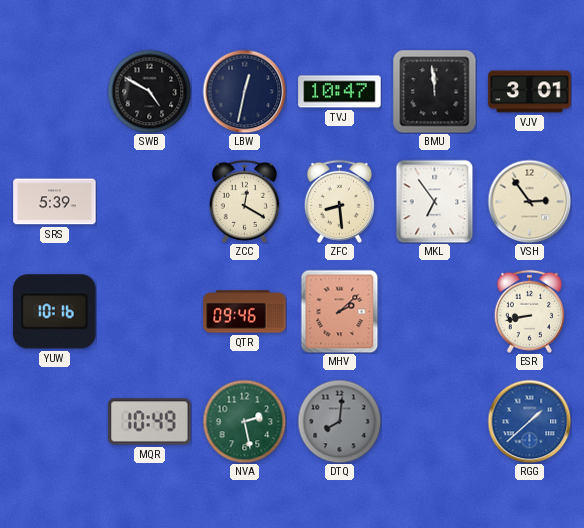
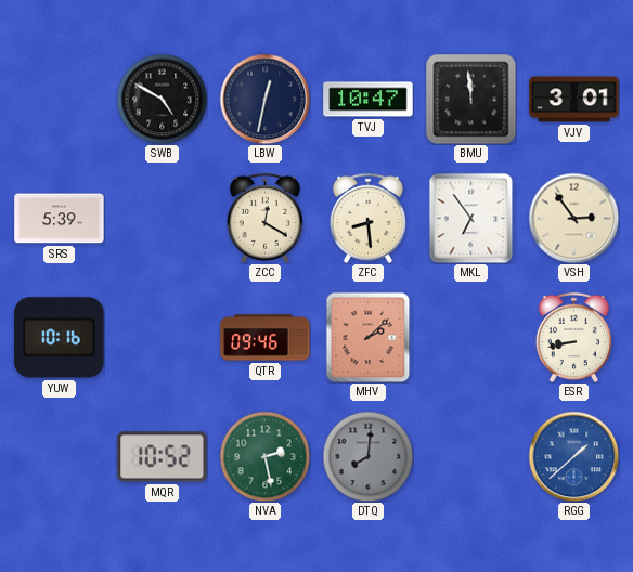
MQR: 10:49 -> 10:52
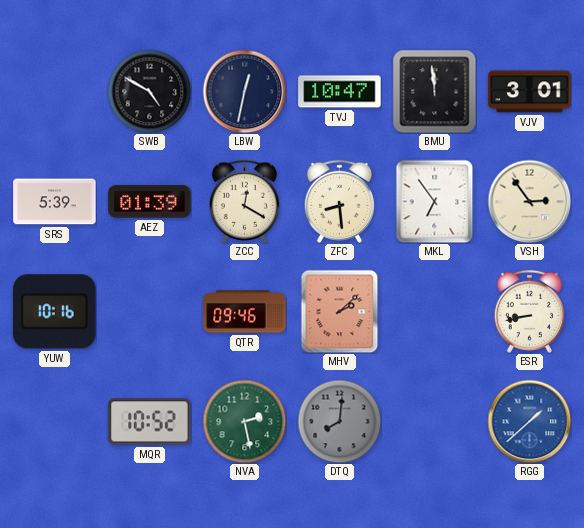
AEZ: none -> 01:39
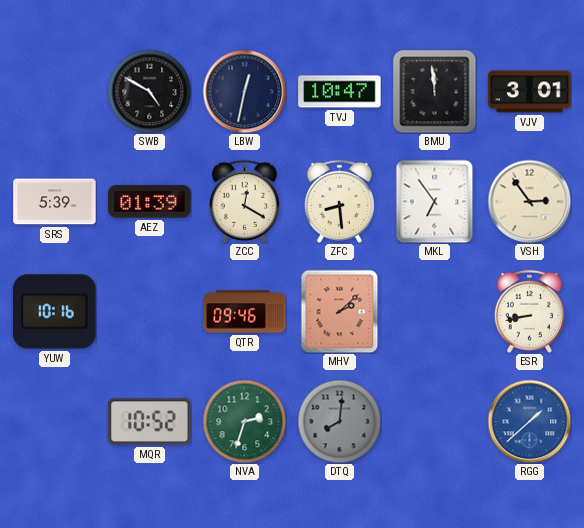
NVA: 2:28 -> 2:33
